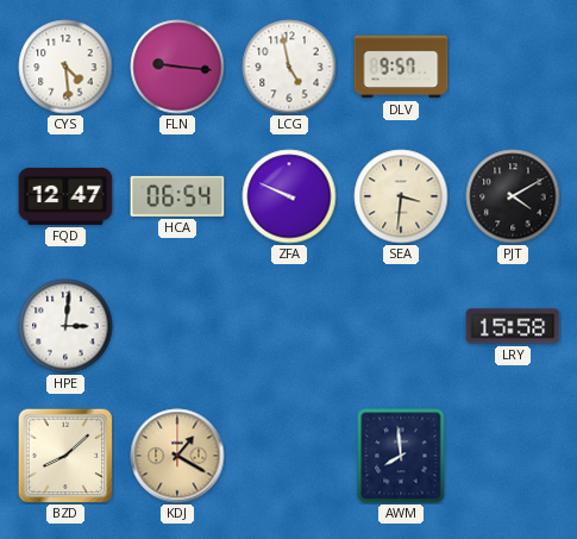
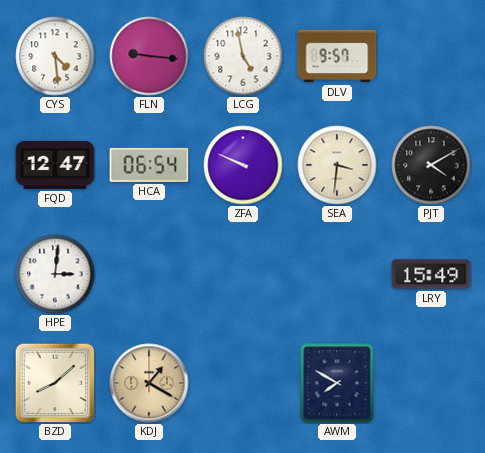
LRY: 15:58 -> 15:49
AWM: 7:59 -> 7:50
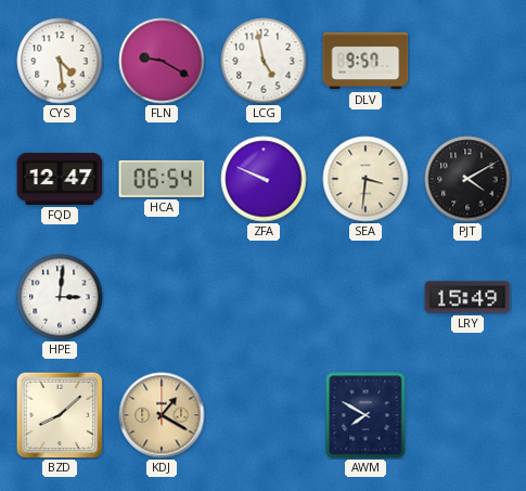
FLN: 9:16 -> 9:20
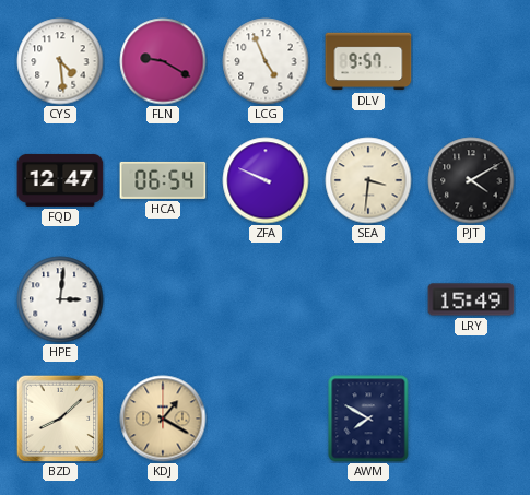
LCG: 4:58 -> 4:56
